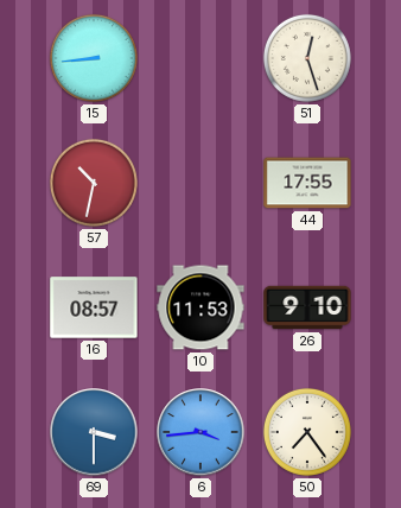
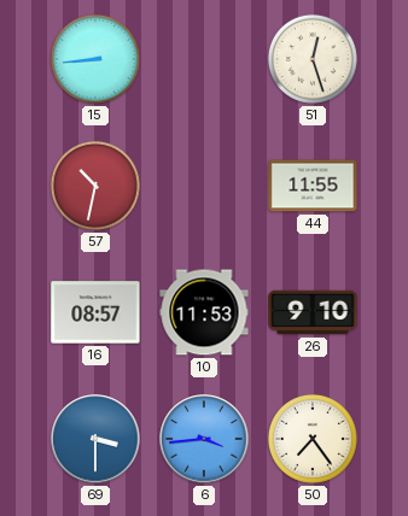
44: 17:55 -> 11:55
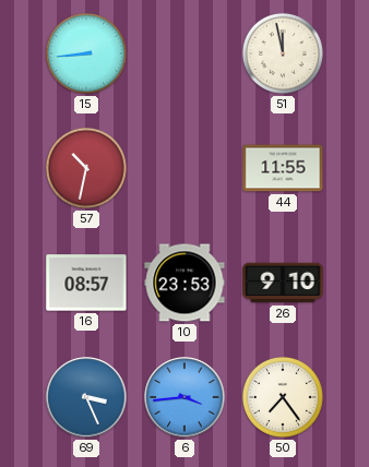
51: 12:27 -> 11:58
10: 11:53 -> 23:53
69: 3:30 -> 3:26
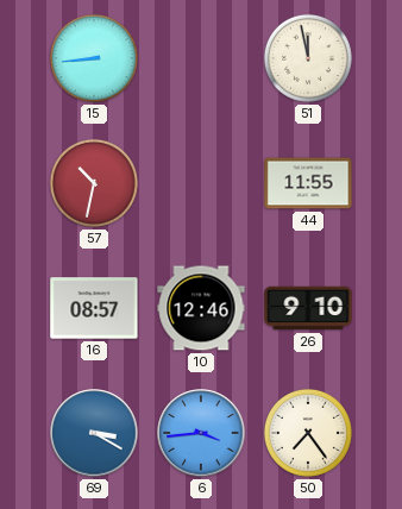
10: 23:53 -> 12:46
69: 3:26 -> 3:20
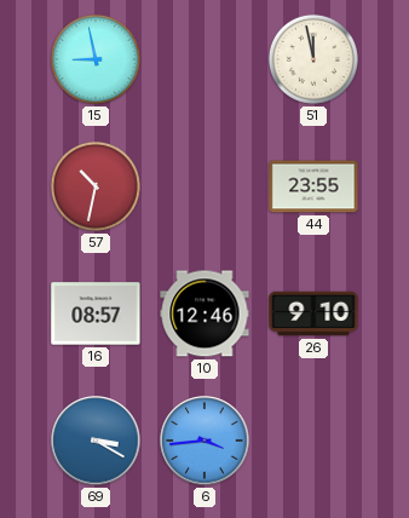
15: 8:44 -> 8:58
44: 11:55 -> 23:55
50: 7:24 -> none
